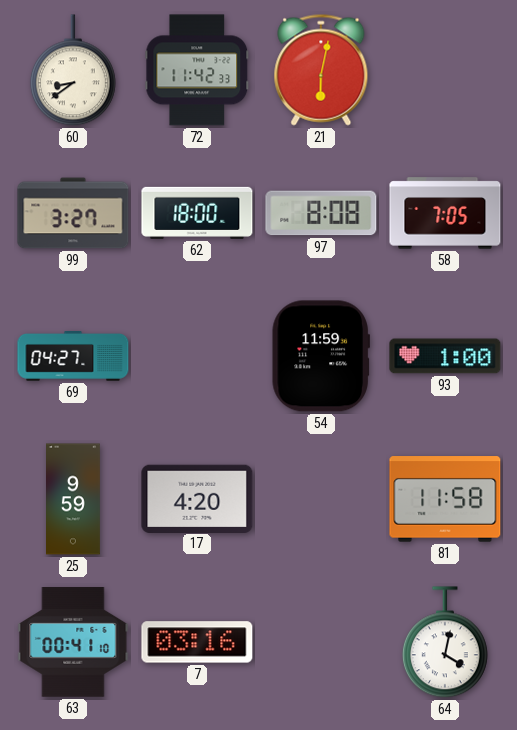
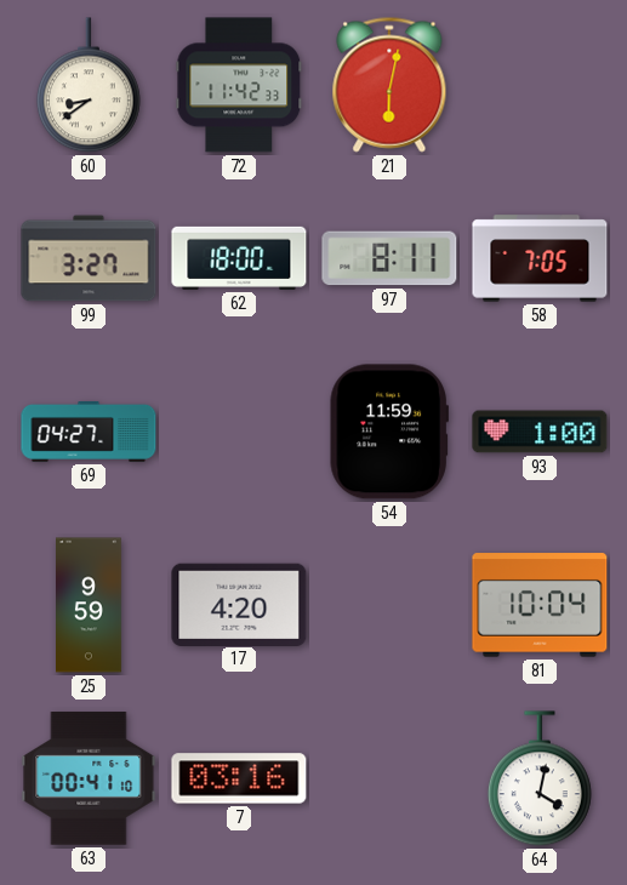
97: 8:08 -> 8:11
81: 11:58 -> 10:04
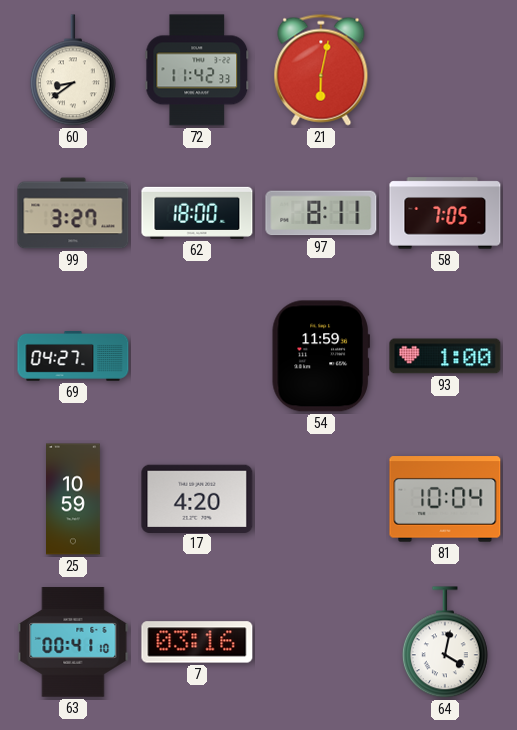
25: 9:59 -> 10:59
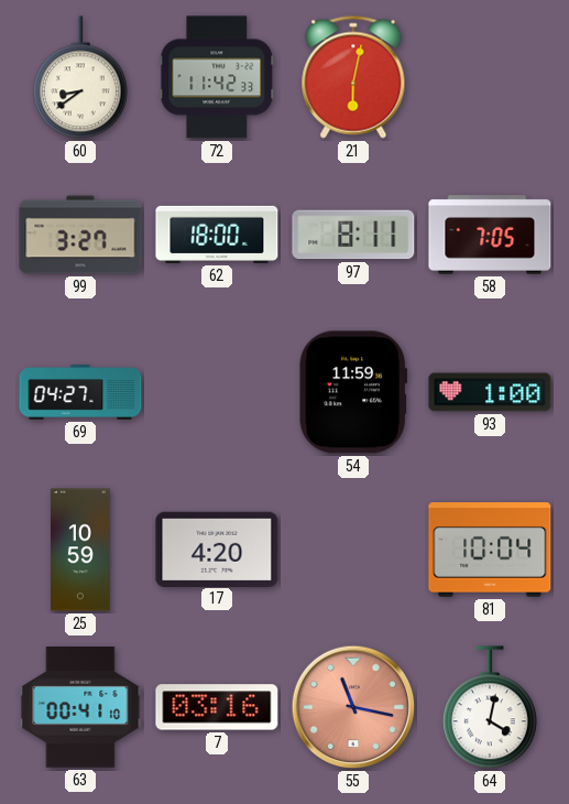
55: none -> 11:17
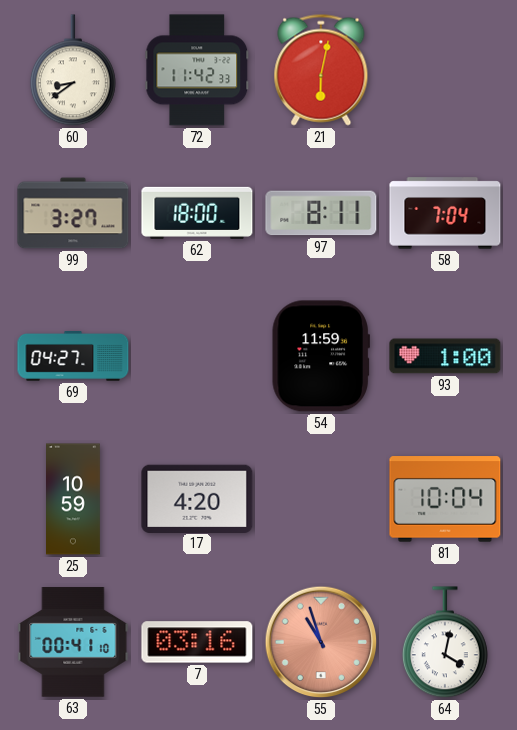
58: 7:05 -> 7:04
55: 11:17 -> 10:57
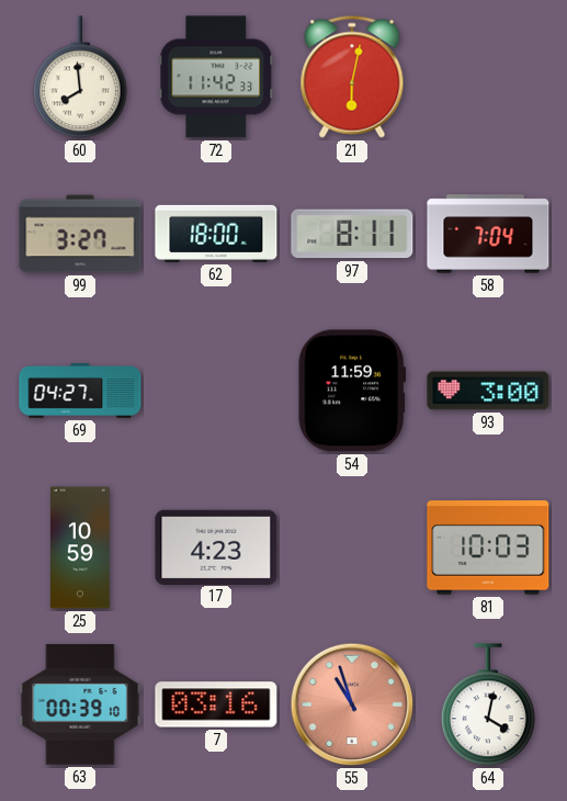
60: 8:39 -> 7:59
93: 1:00 -> 3:00
17: 4:20 -> 4:23
81: 10:04 -> 10:03
63: 00:41 -> 00:39
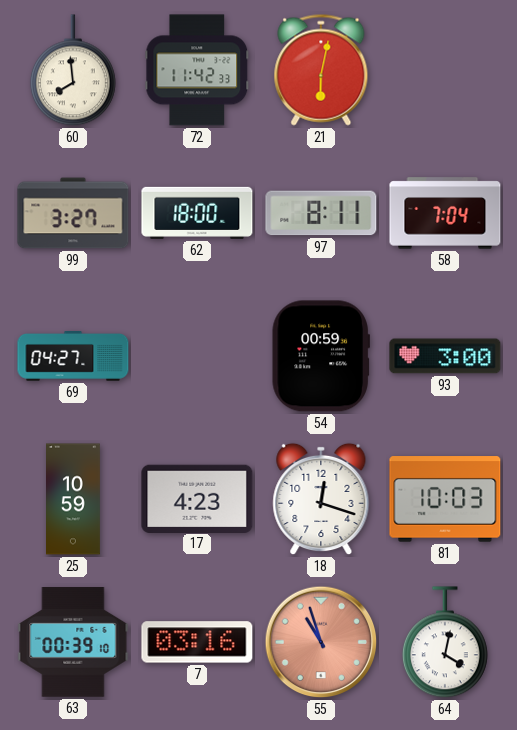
54: 11:59 -> 00:59
18: none -> 12:18
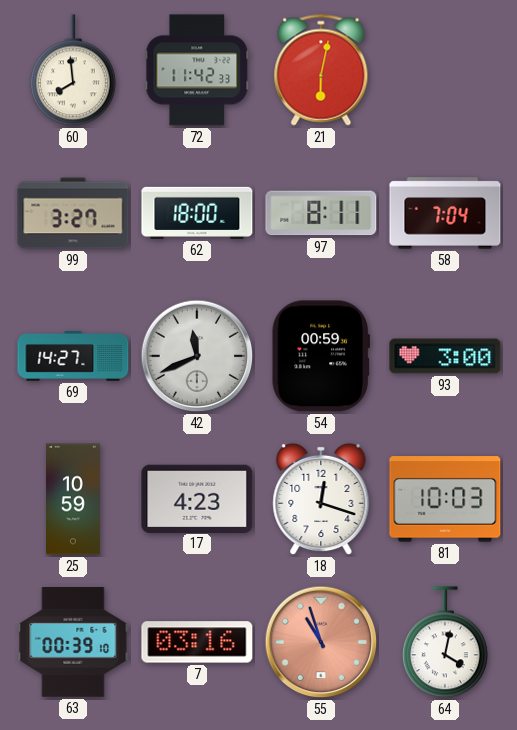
69: 04:27 -> 14:27
42: none -> 11:41
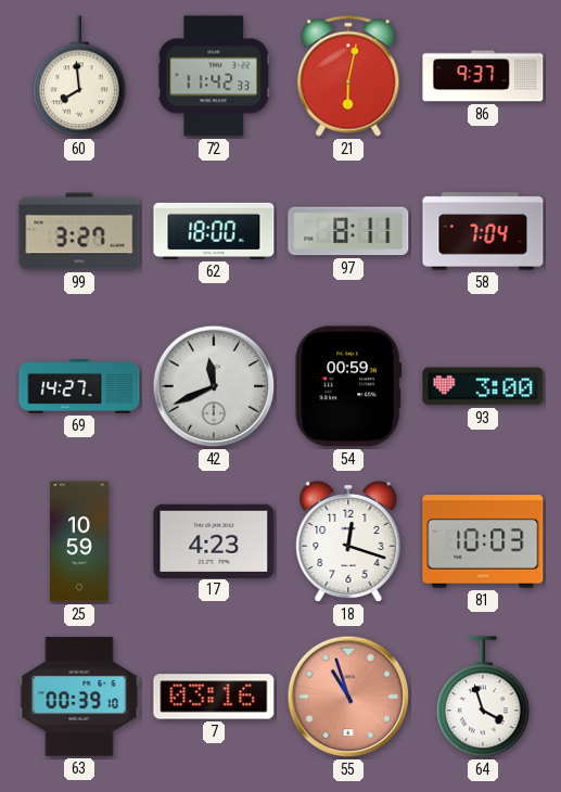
86: none -> 9:37
64: 4:02 -> 3:57
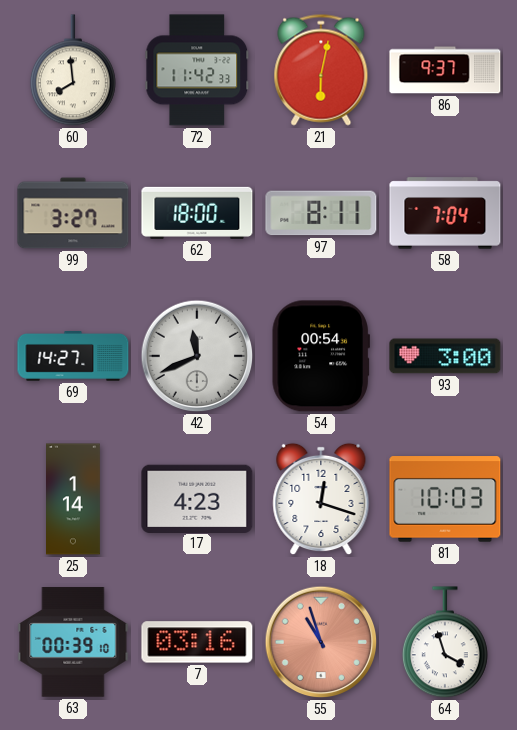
54: 00:59 -> 00:54
25: 10:59 -> 1:14
